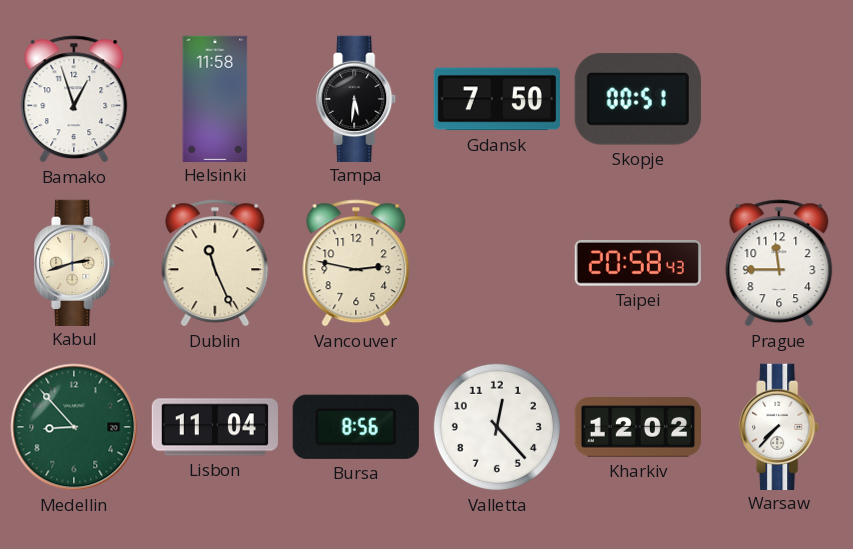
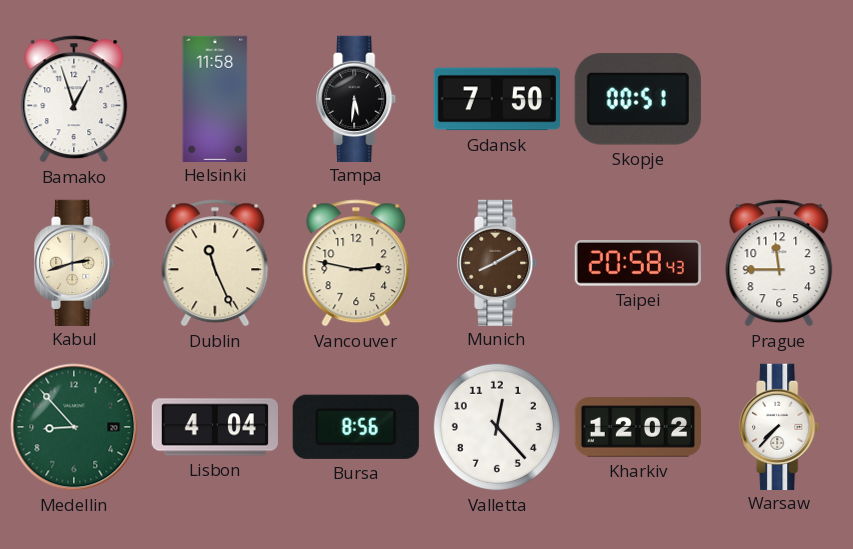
Munich: none -> 8:10
Lisbon: 11:04 -> 4:04
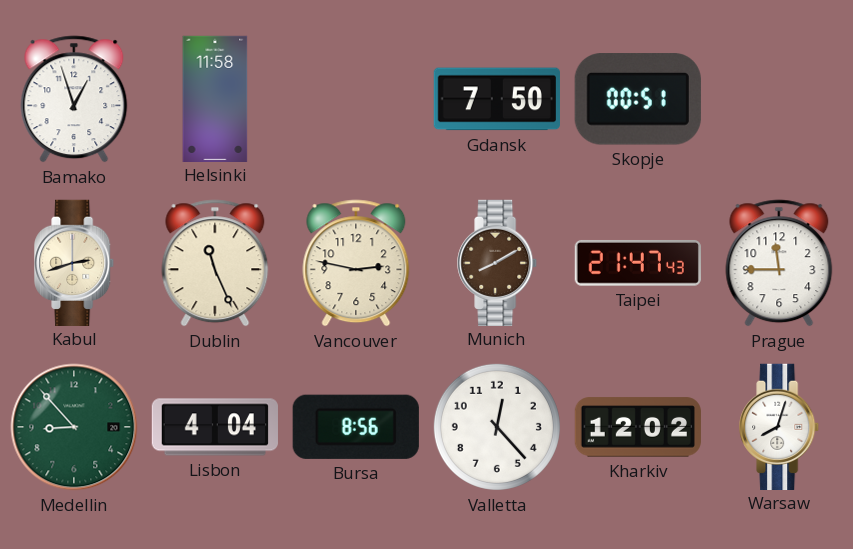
Tampa: 5:31 -> none
Taipei: 20:58 -> 21:47
Warsaw: 7:37 -> 8:03
